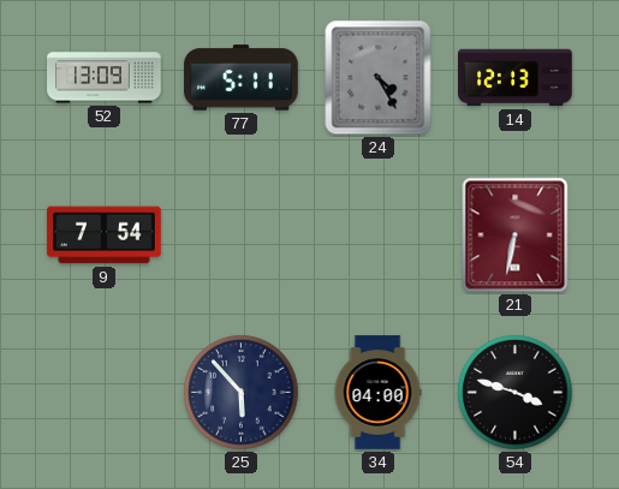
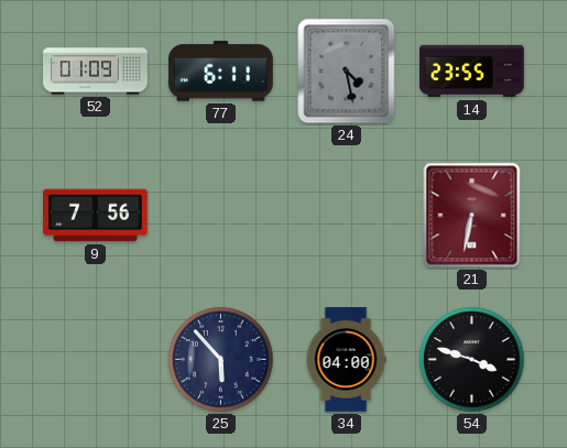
52: 13:09 -> 01:09
77: 5:11 -> 6:11
24: 4:25 -> 4:28
14: 12:13 -> 23:55
9: 7:54 -> 7:56
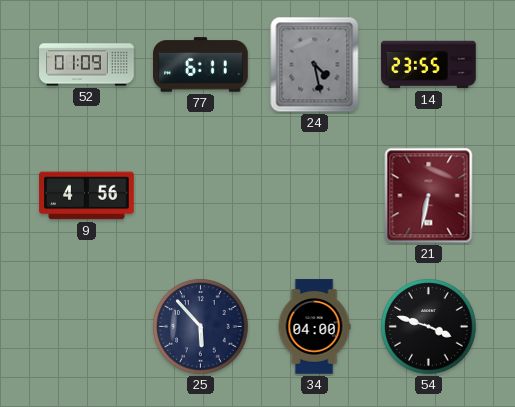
9: 7:56 -> 4:56
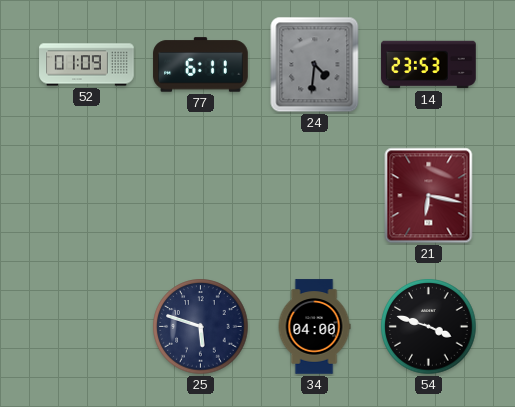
24: 4:28 -> 4:31
14: 23:55 -> 23:53
9: 4:56 -> none
21: 6:32 -> 6:17
25: 5:53 -> 5:48
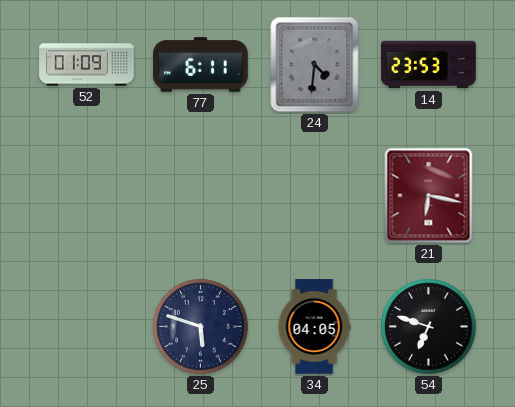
34: 04:00 -> 04:05
54: 3:48 -> 6:48
